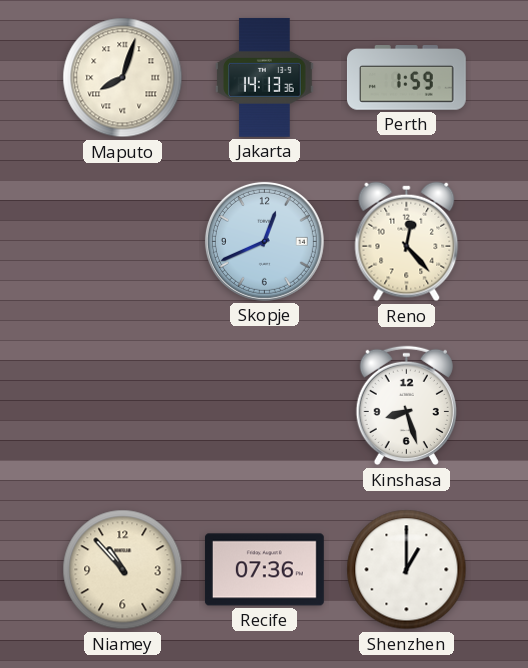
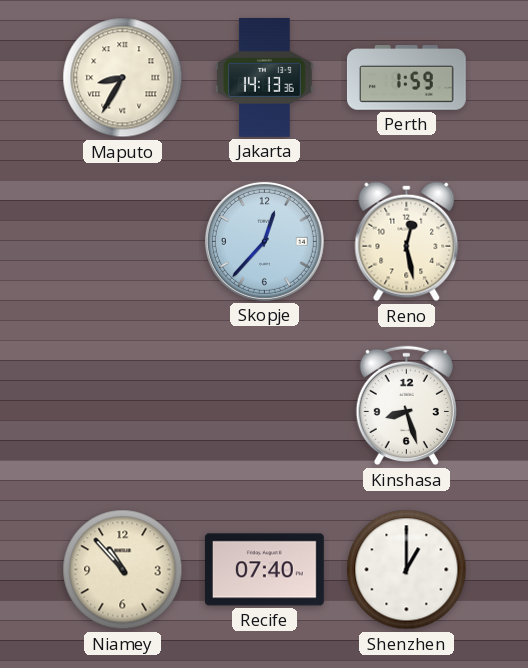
Maputo: 8:03 -> 8:35
Skopje: 12:41 -> 12:37
Reno: 12:23 -> 12:28
Recife: 07:36 -> 07:40
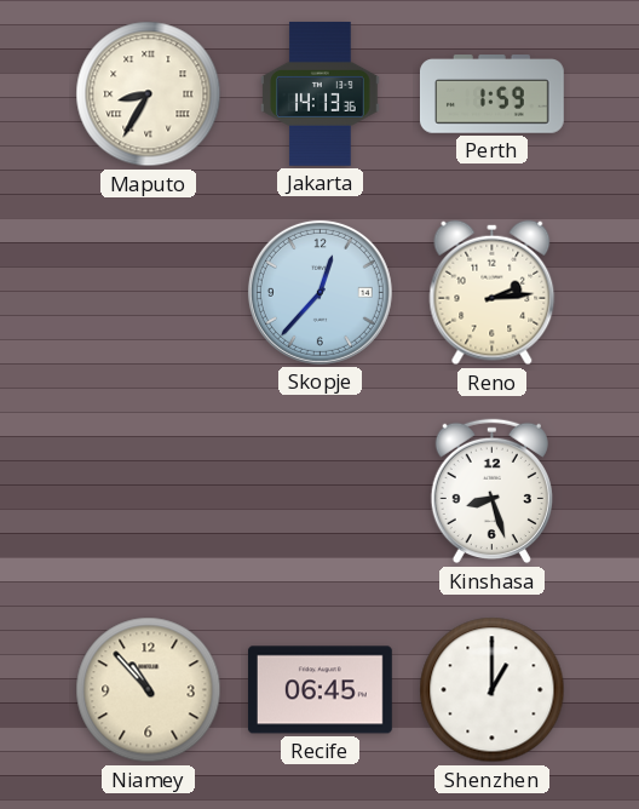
Reno: 12:28 -> 2:14
Recife: 07:40 -> 06:45
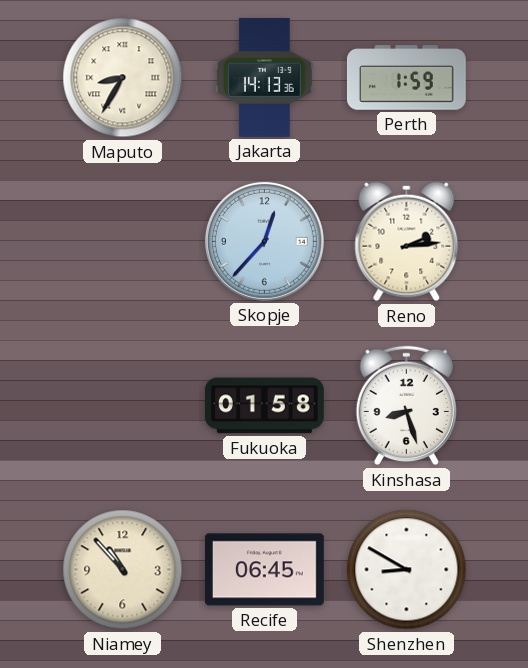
Fukuoka: none -> 01:58
Shenzhen: 1:00 -> 8:50
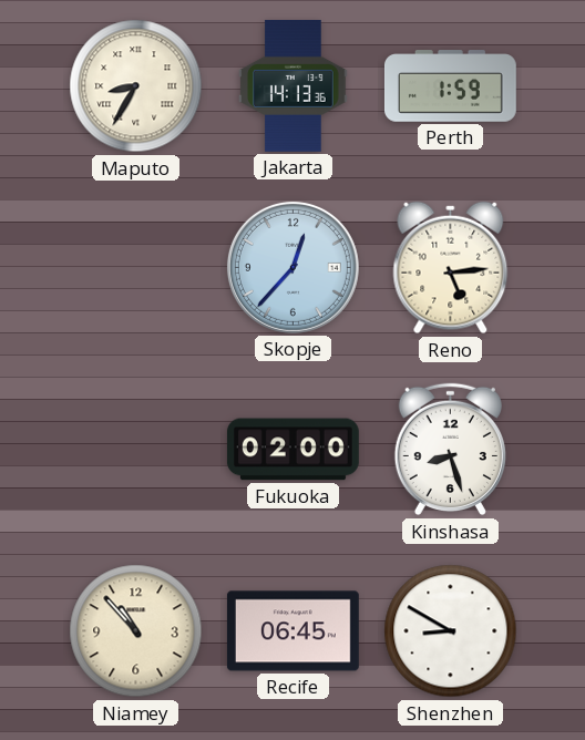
Reno: 2:14 -> 5:14
Fukuoka: 01:58 -> 02:00
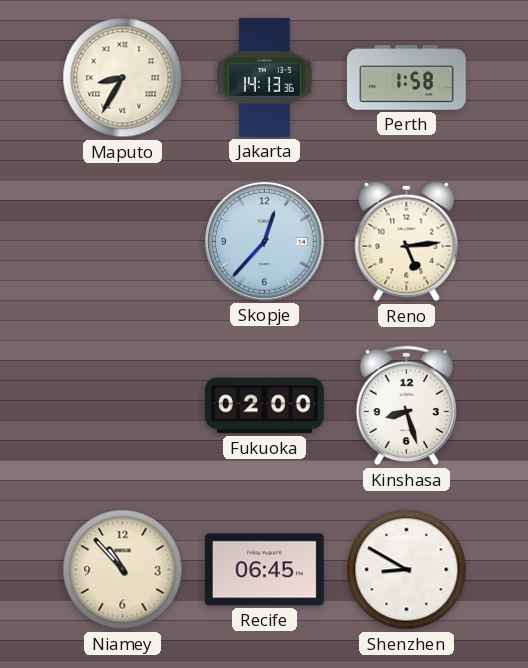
Perth: 1:59 -> 1:58
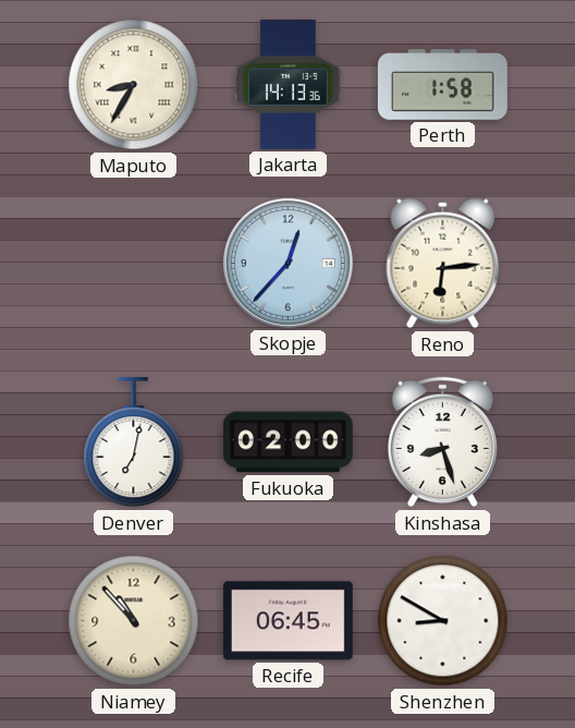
Reno: 5:14 -> 6:14
Denver: none -> 7:02
